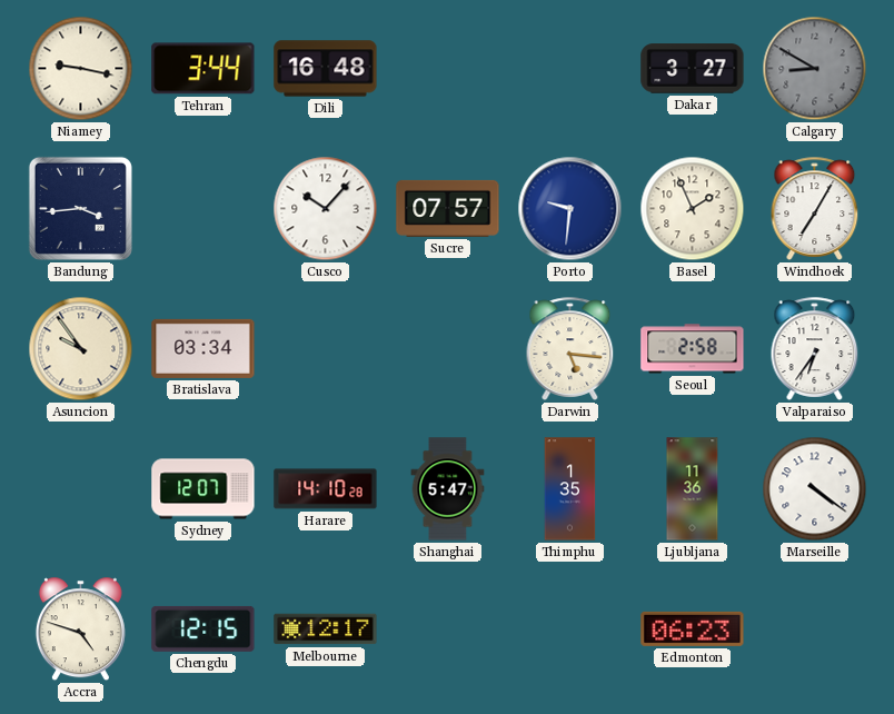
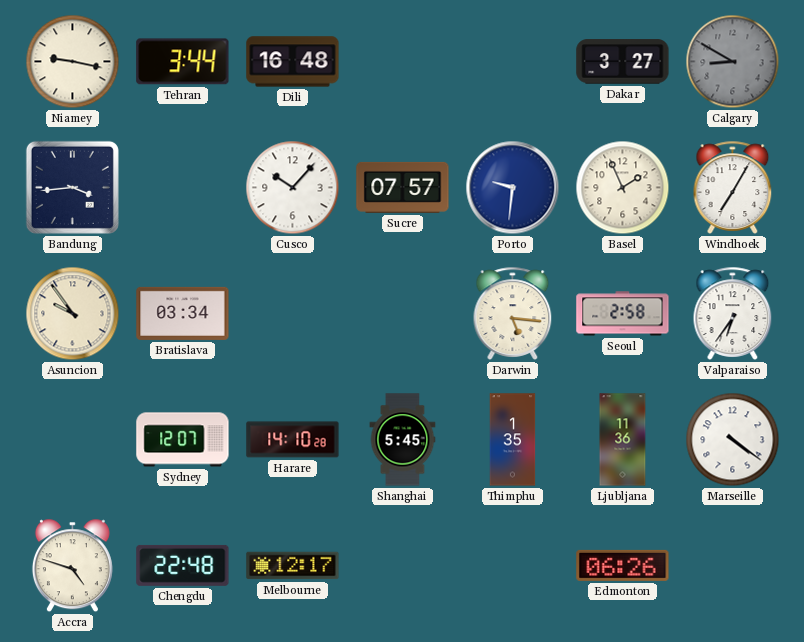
Shanghai: 5:47 -> 5:45
Chengdu: 12:15 -> 22:48
Edmonton: 06:23 -> 06:26
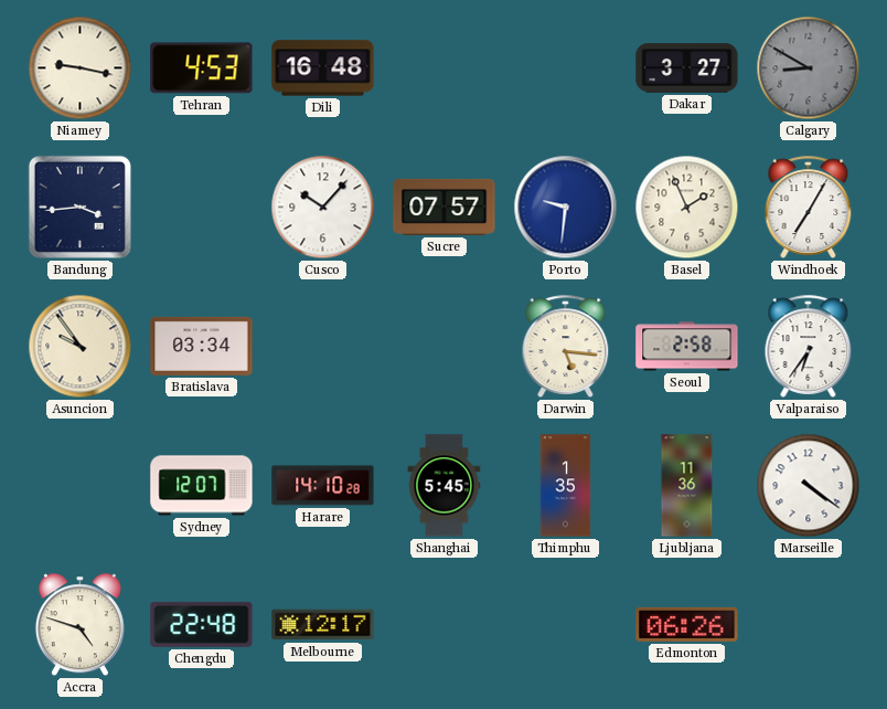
Tehran: 3:44 -> 4:53
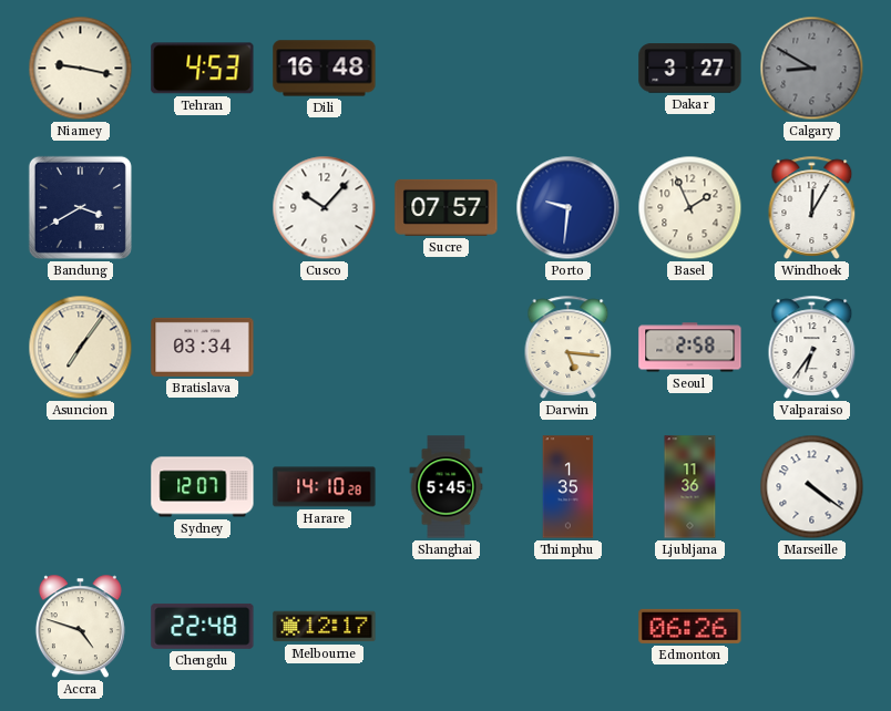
Bandung: 3:44 -> 3:40
Windhoek: 7:05 -> 12:05
Asuncion: 9:54 -> 7:06
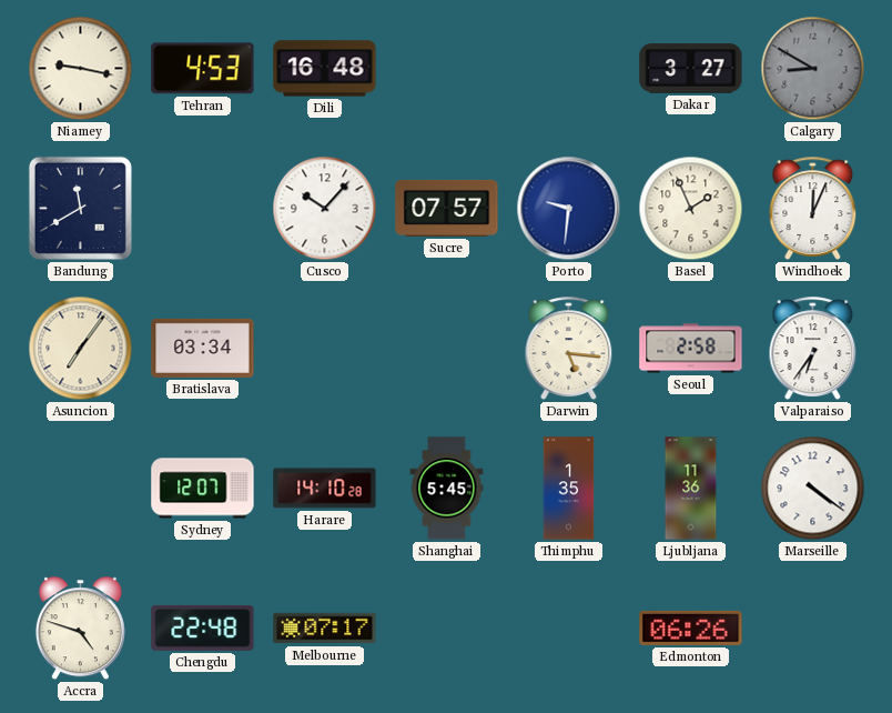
Bandung: 3:40 -> 11:40
Windhoek: 12:05 -> 12:04
Melbourne: 12:17 -> 07:17
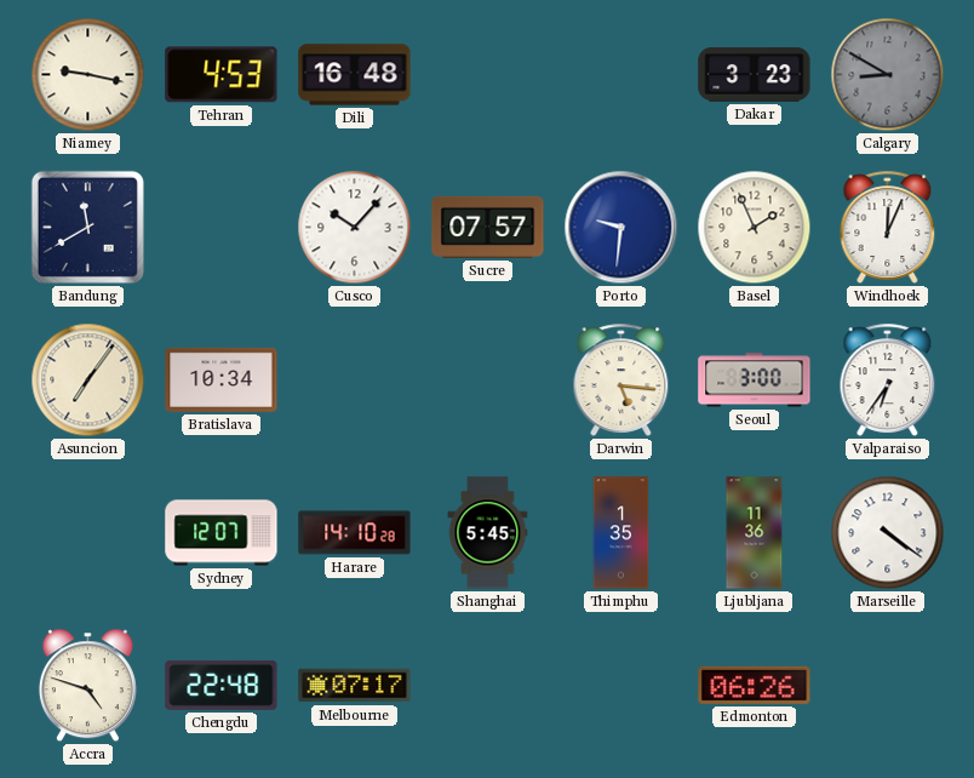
Dakar: 3:27 -> 3:23
Bratislava: 03:34 -> 10:34
Seoul: 2:58 -> 3:00
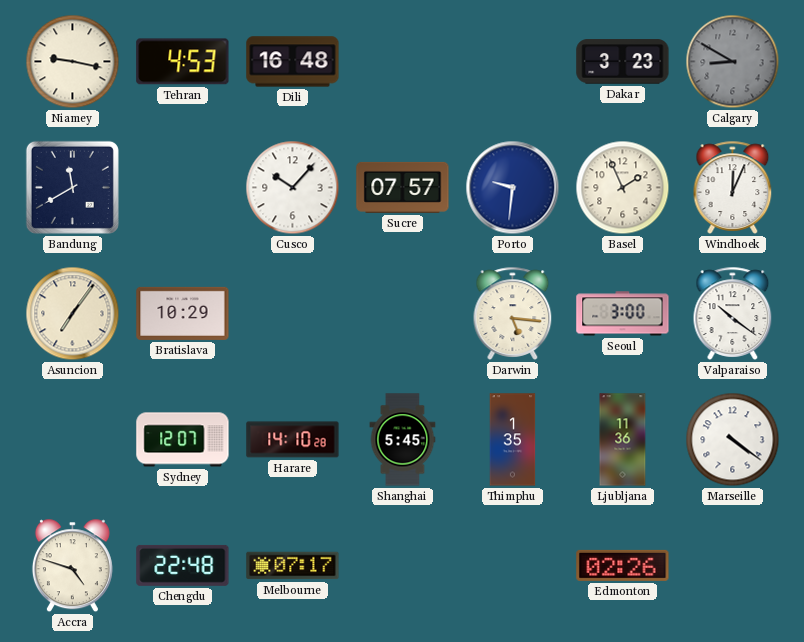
Bratislava: 10:34 -> 10:29
Valparaiso: 6:36 -> 10:21
Edmonton: 06:26 -> 02:26
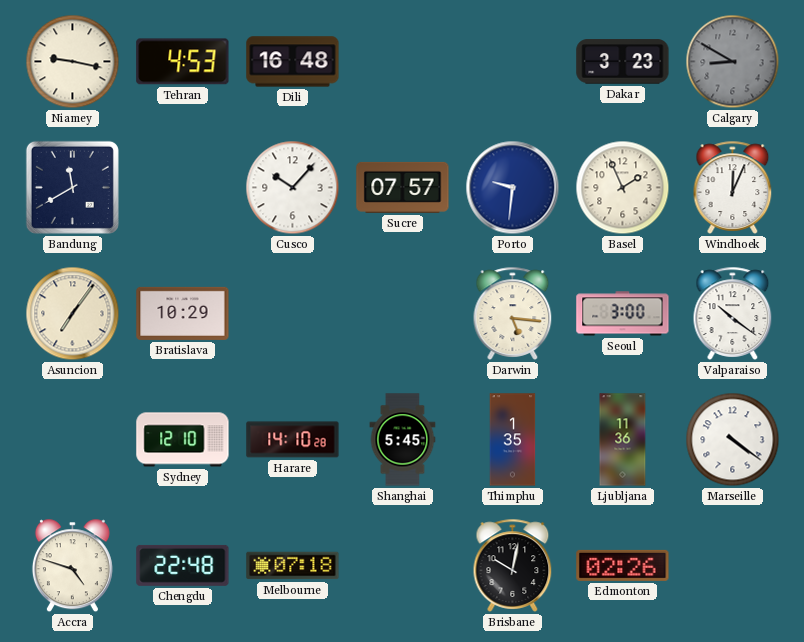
Sydney: 12:07 -> 12:10
Melbourne: 07:17 -> 07:18
Brisbane: none -> 10:02
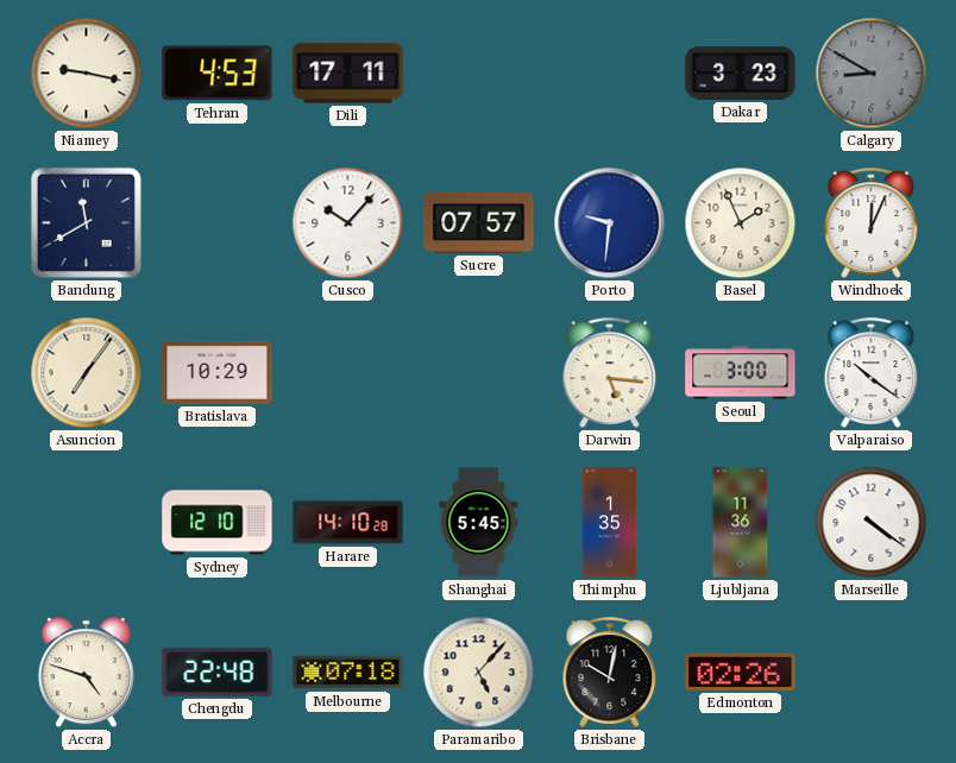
Dili: 16:48 -> 17:11
Paramaribo: none -> 5:07
